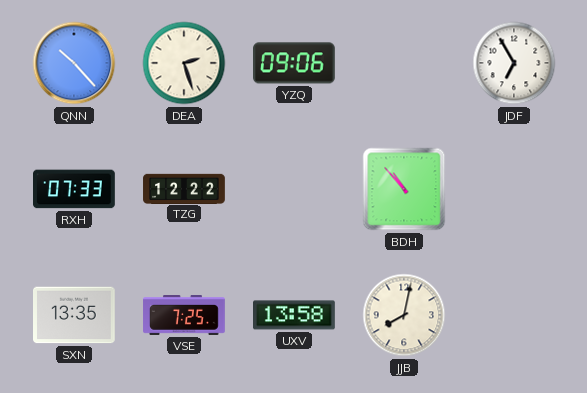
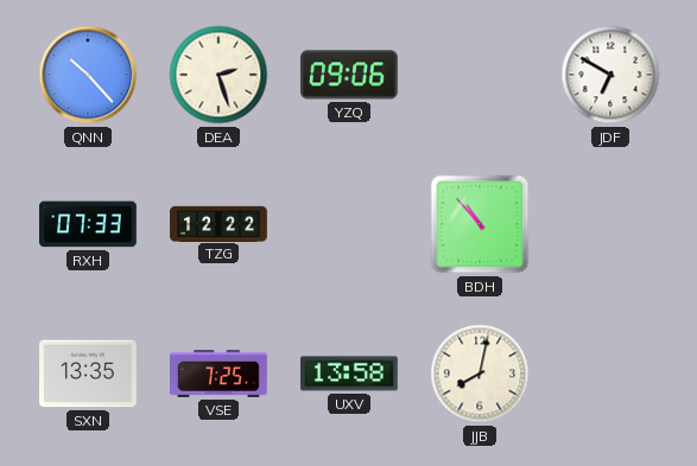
JDF: 6:55 -> 6:50
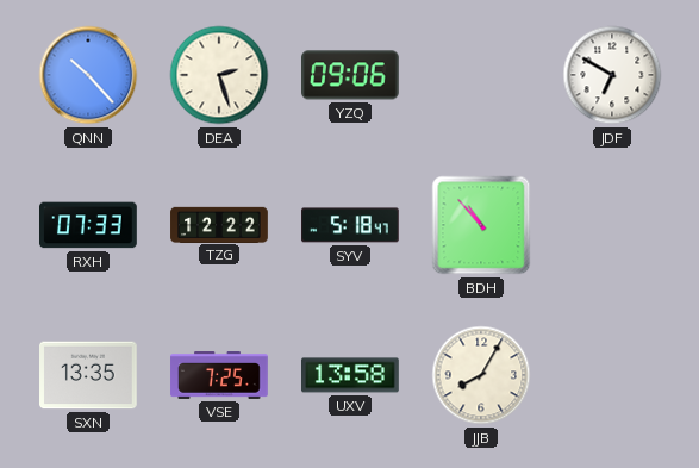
SYV: none -> 5:18
JJB: 8:02 -> 8:05
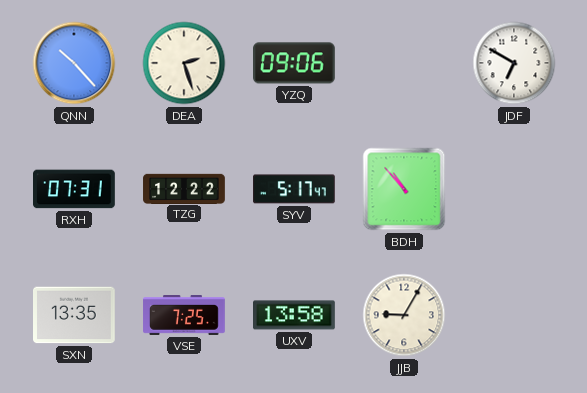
RXH: 07:33 -> 07:31
SYV: 5:18 -> 5:17
JJB: 8:05 -> 9:05
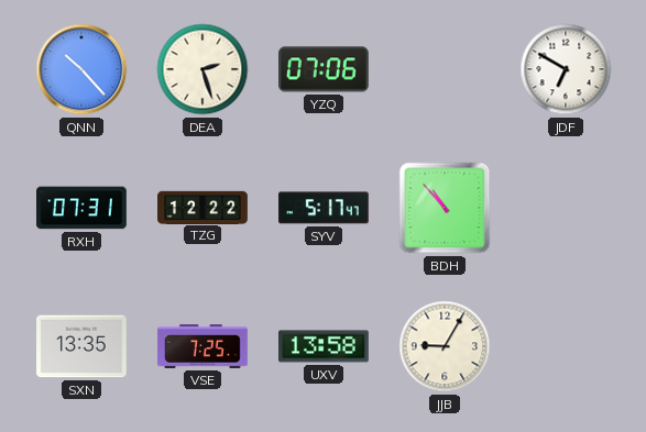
YZQ: 09:06 -> 07:06
